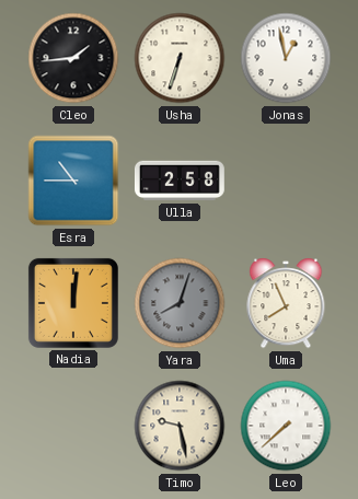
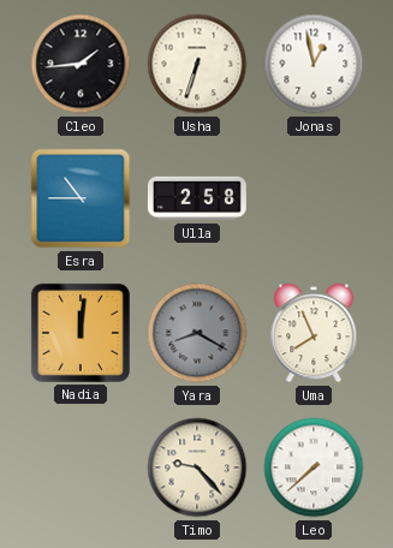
Yara: 8:03 -> 8:20
Timo: 9:28 -> 9:23
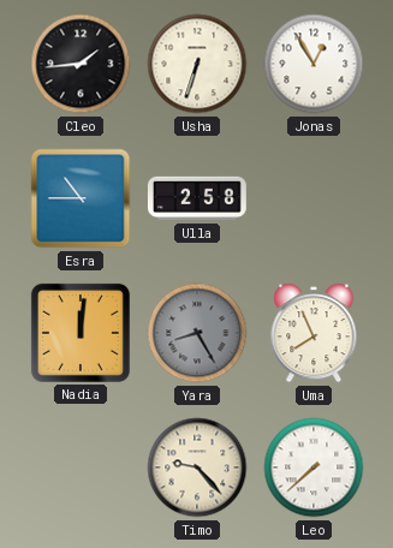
Jonas: 12:58 -> 12:55
Yara: 8:20 -> 8:25
